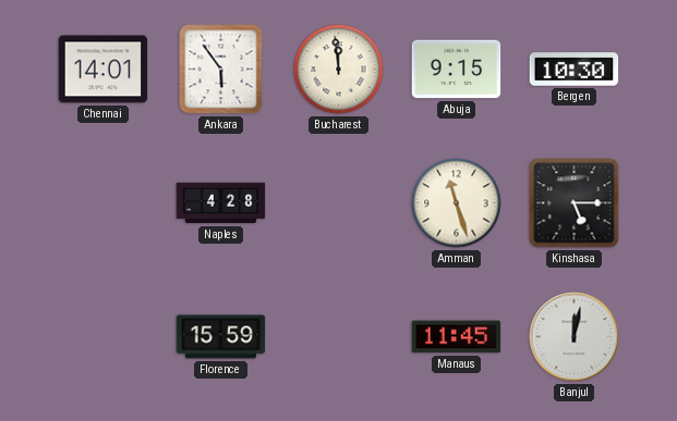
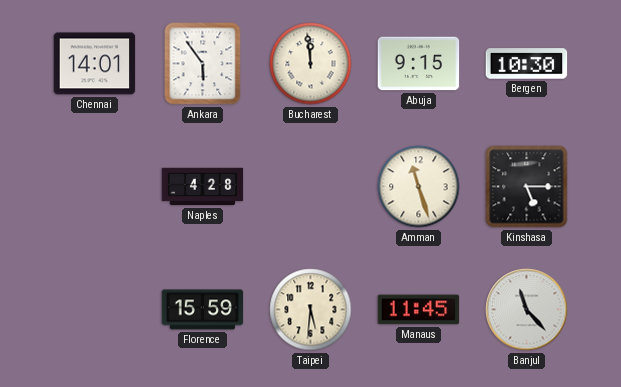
Taipei: none -> 5:31
Banjul: 12:02 -> 11:23
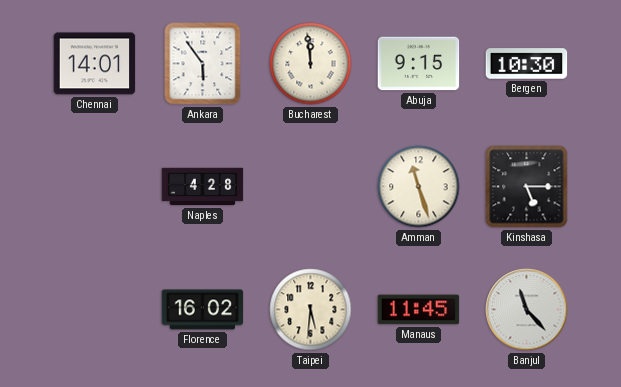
Florence: 15:59 -> 16:02
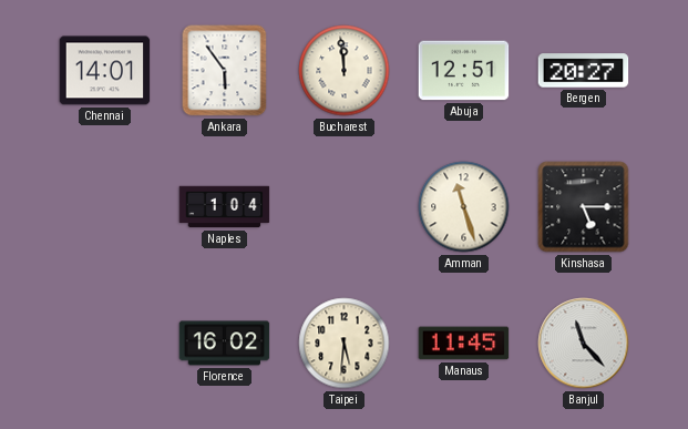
Abuja: 9:15 -> 12:51
Bergen: 10:30 -> 20:27
Naples: 4:28 -> 1:04
